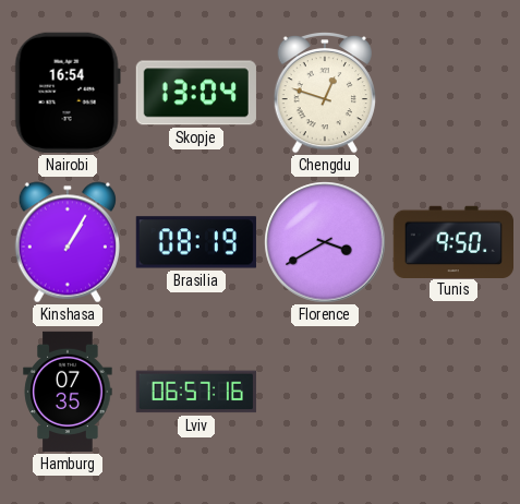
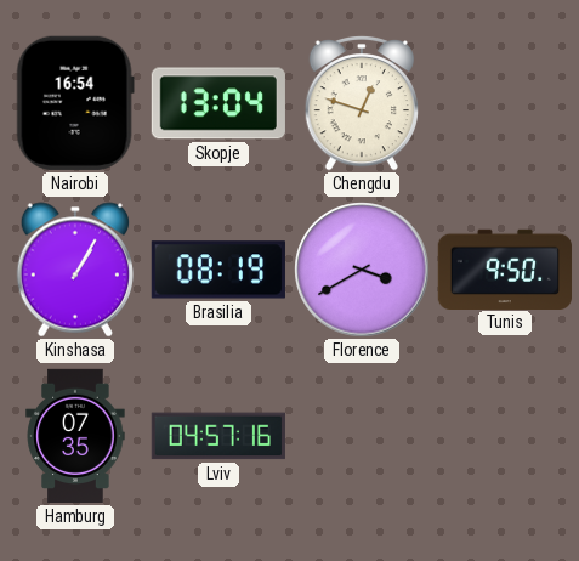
Lviv: 06:57 -> 04:57
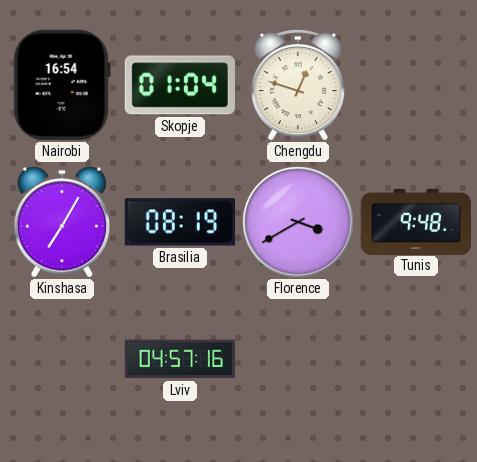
Skopje: 13:04 -> 01:04
Kinshasa: 1:05 -> 7:05
Tunis: 9:50 -> 9:48
Hamburg: 07:35 -> none
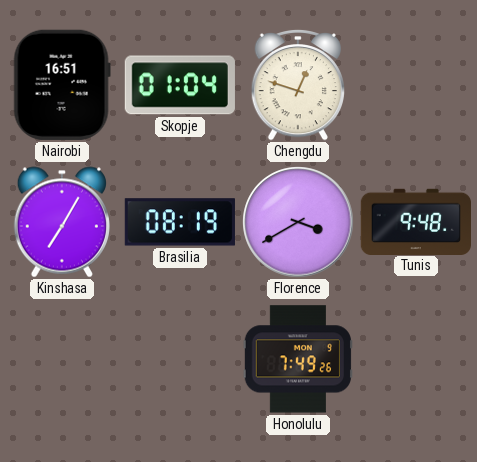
Nairobi: 16:54 -> 16:51
Lviv: 04:57 -> none
Honolulu: none -> 7:49
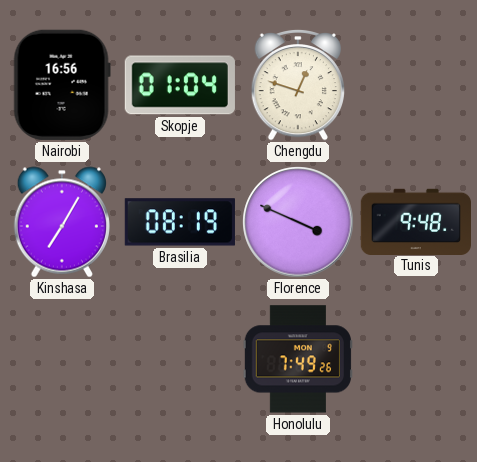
Nairobi: 16:51 -> 16:56
Florence: 3:40 -> 3:49
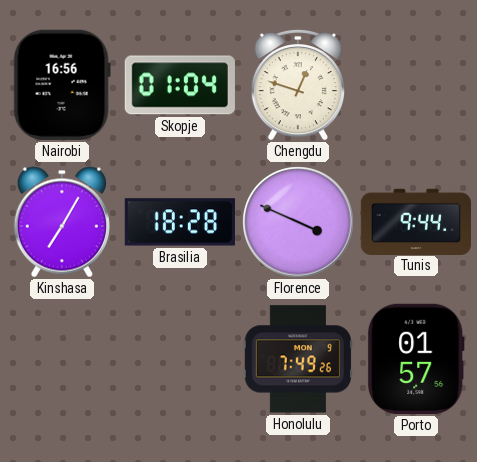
Brasilia: 08:19 -> 18:28
Tunis: 9:48 -> 9:44
Porto: none -> 01:57
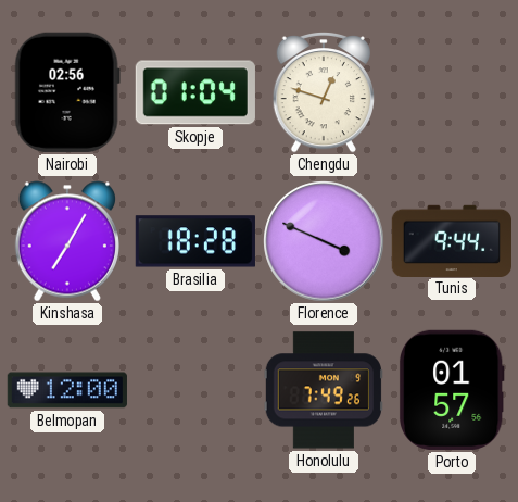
Nairobi: 16:56 -> 02:56
Belmopan: none -> 12:00
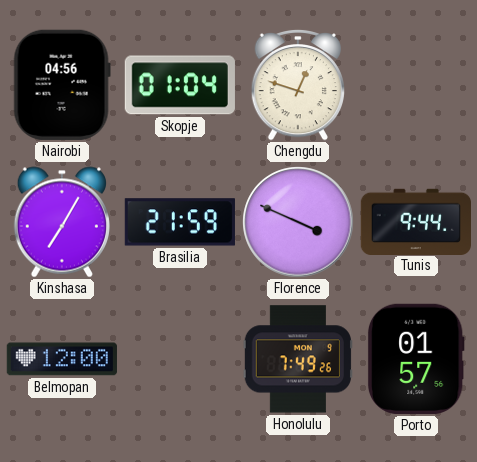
Nairobi: 02:56 -> 04:56
Brasilia: 18:28 -> 21:59
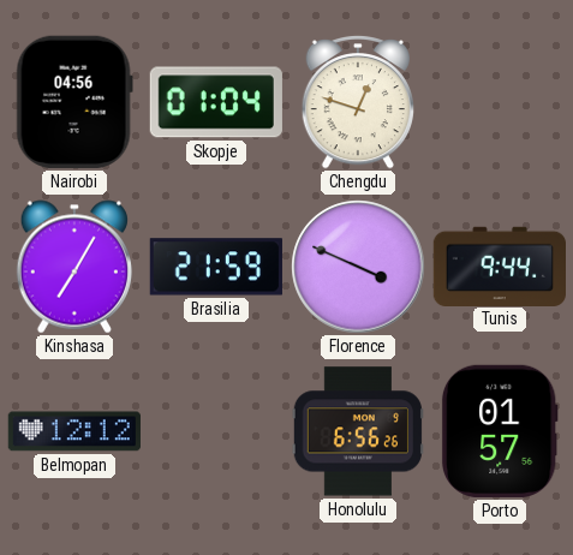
Belmopan: 12:00 -> 12:12
Honolulu: 7:49 -> 6:56
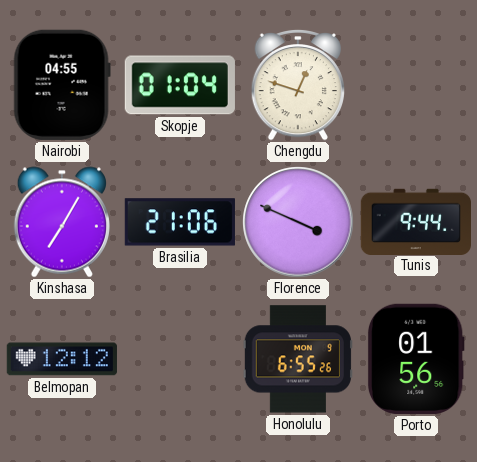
Nairobi: 04:56 -> 04:55
Brasilia: 21:59 -> 21:06
Honolulu: 6:56 -> 6:55
Porto: 01:57 -> 01:56
